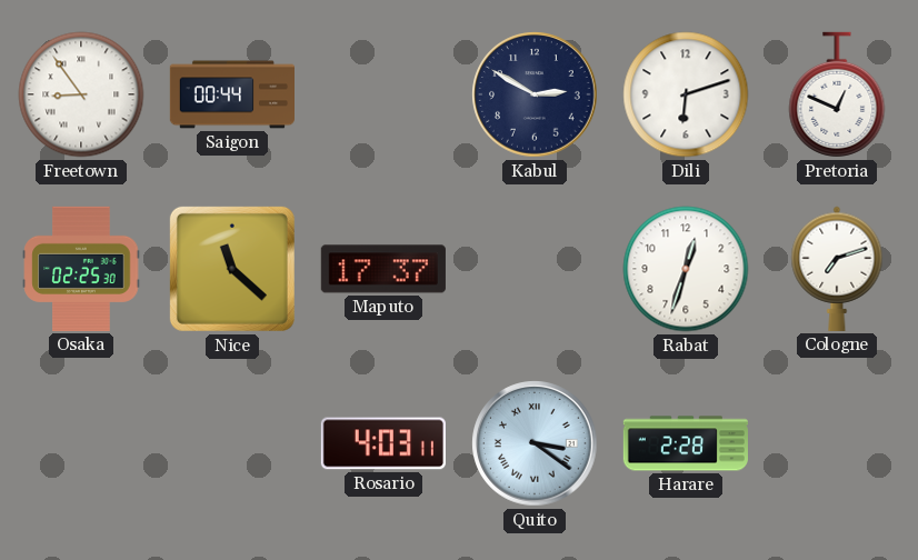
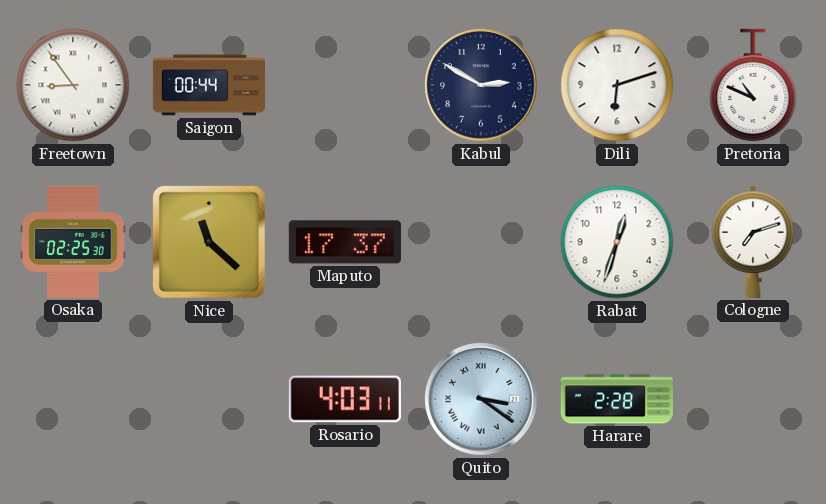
Pretoria: 12:49 -> 10:49
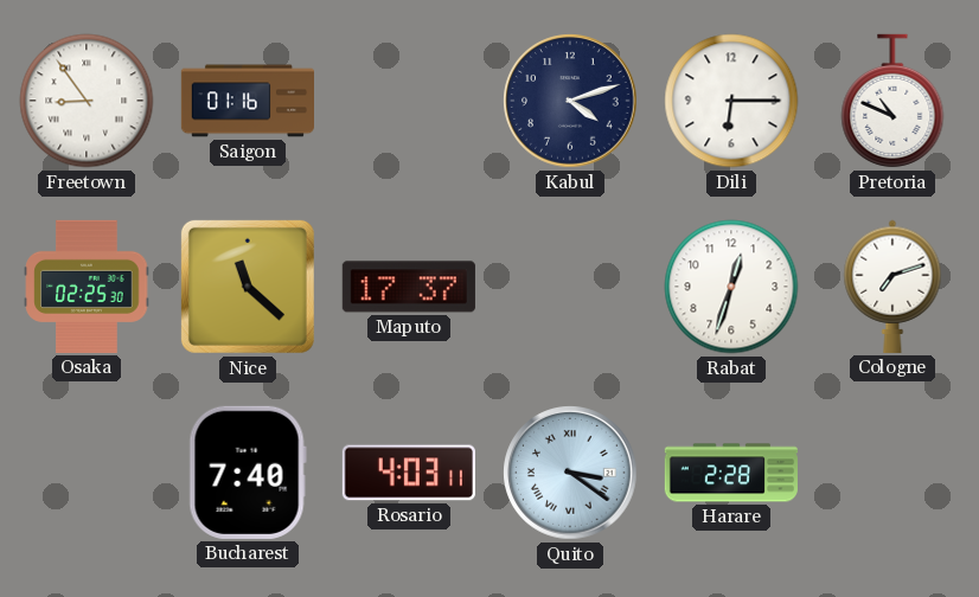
Saigon: 00:44 -> 01:16
Kabul: 2:50 -> 4:12
Dili: 6:12 -> 6:15
Bucharest: none -> 7:40
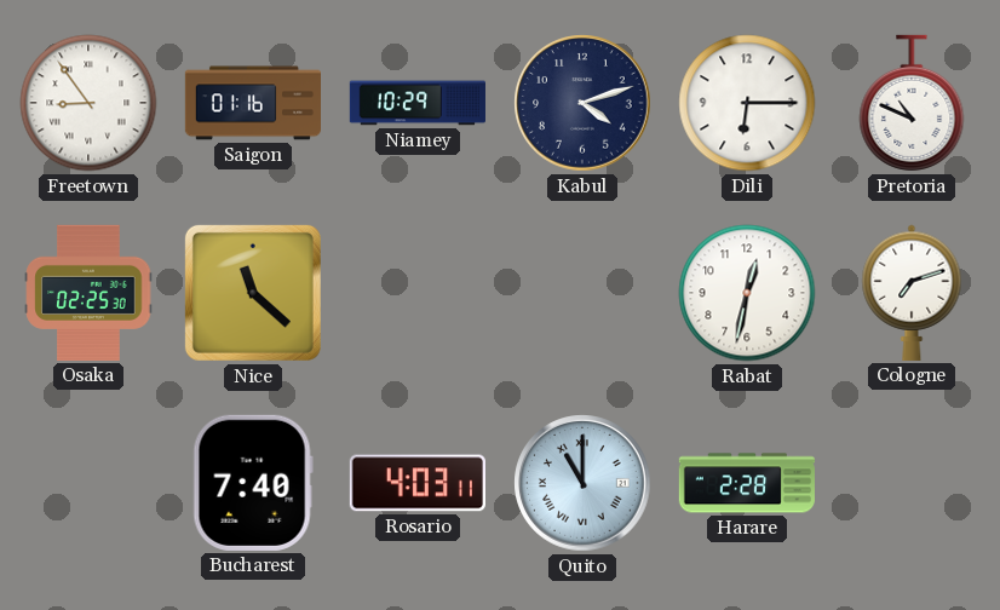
Niamey: none -> 10:29
Maputo: 17:37 -> none
Rabat: 12:33 -> 12:32
Quito: 3:21 -> 11:00
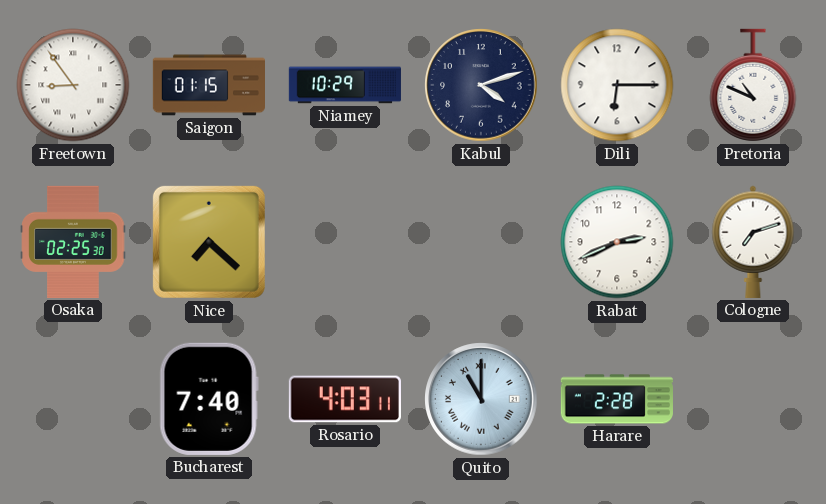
Saigon: 01:16 -> 01:15
Nice: 11:22 -> 7:22
Rabat: 12:32 -> 2:41
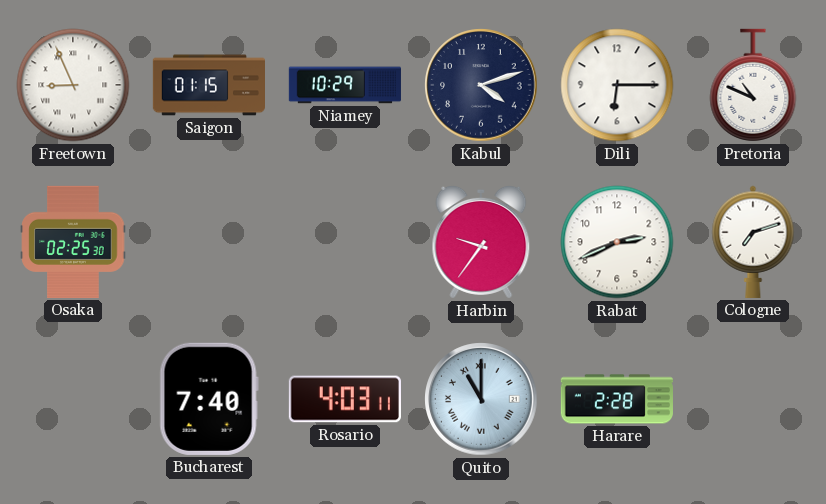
Freetown: 8:54 -> 8:56
Nice: 7:22 -> none
Harbin: none -> 9:36
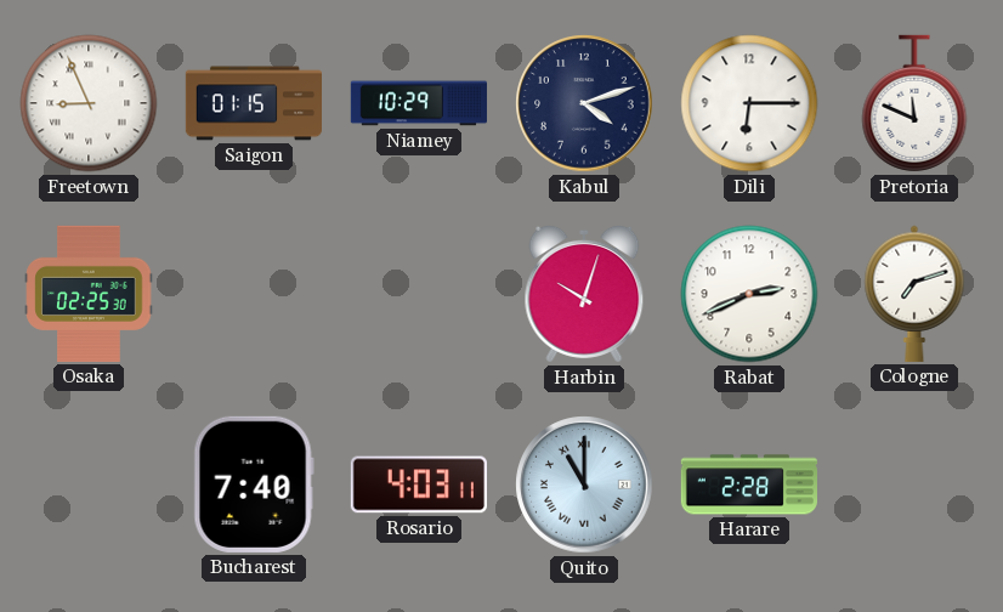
Pretoria: 10:49 -> 11:49
Harbin: 9:36 -> 10:03
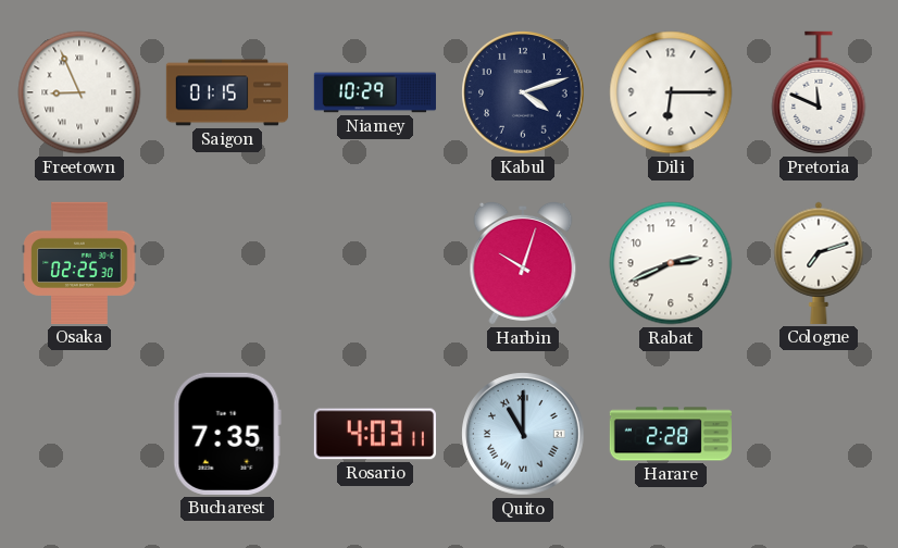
Bucharest: 7:40 -> 7:35
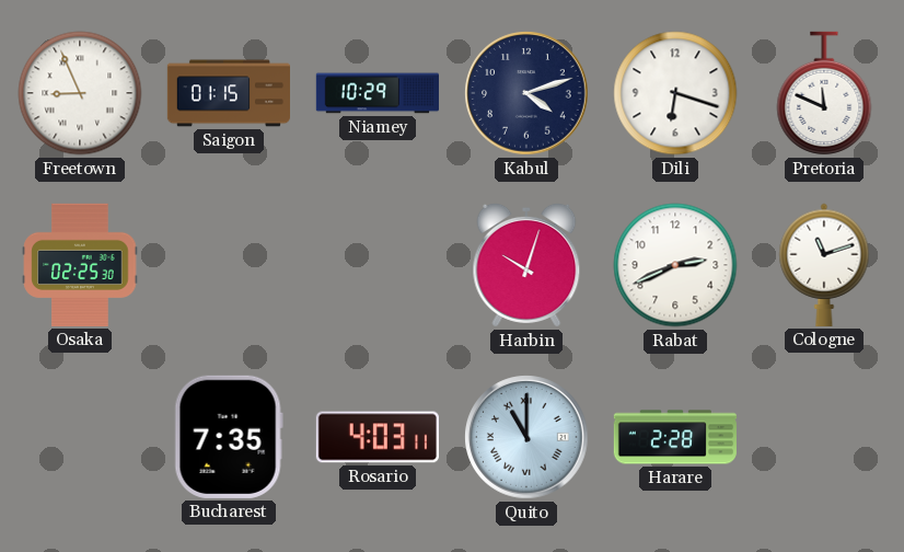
Dili: 6:15 -> 6:18
Cologne: 7:12 -> 11:12
